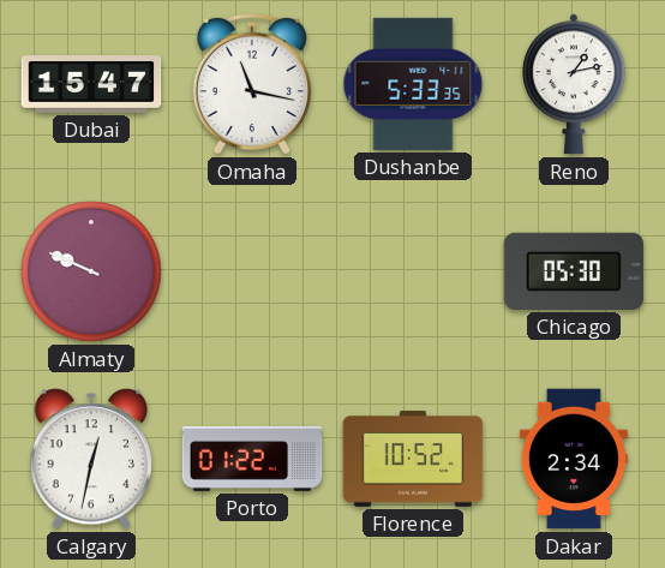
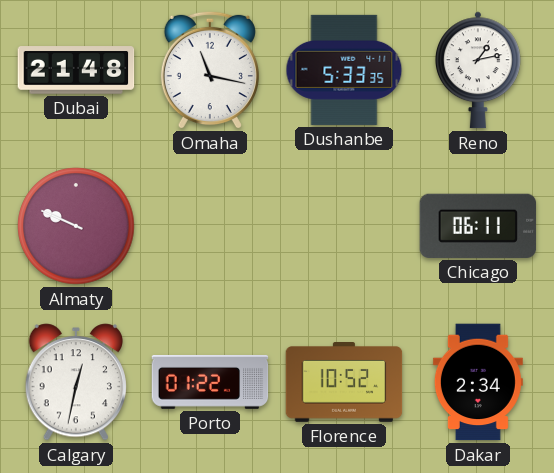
Dubai: 15:47 -> 21:48
Chicago: 05:30 -> 06:11
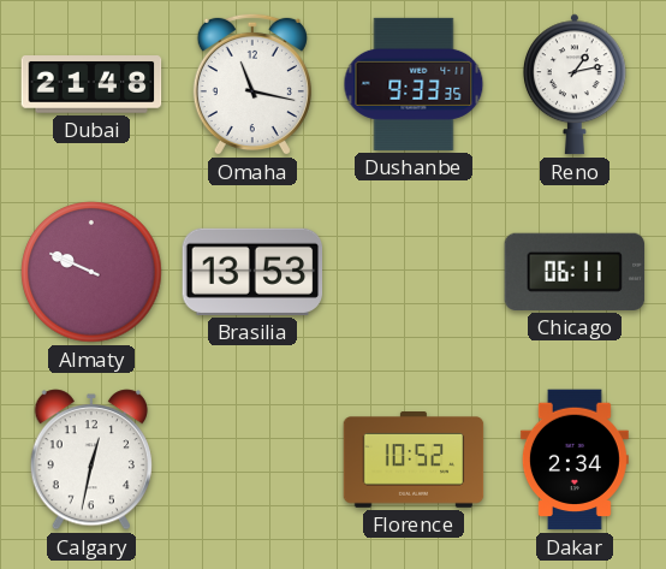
Dushanbe: 5:33 -> 9:33
Brasilia: none -> 13:53
Porto: 01:22 -> none
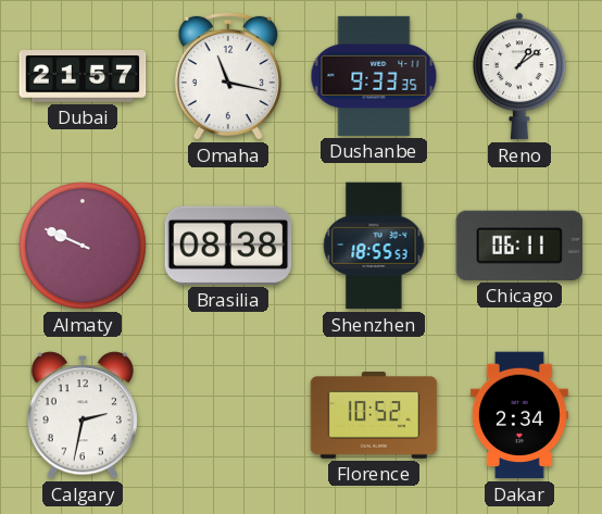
Dubai: 21:48 -> 21:57
Reno: 1:13 -> 1:09
Brasilia: 13:53 -> 08:38
Shenzhen: none -> 18:55
Calgary: 12:32 -> 2:32
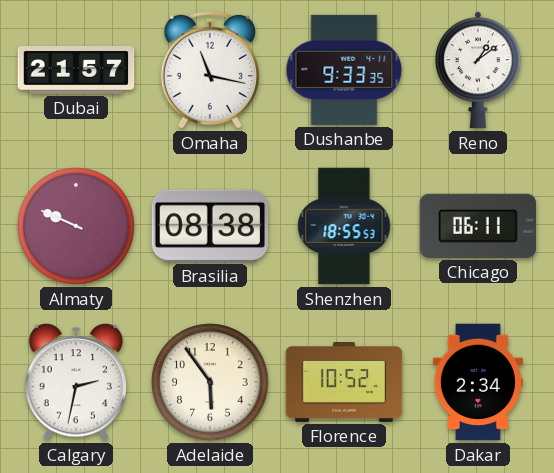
Adelaide: none -> 5:54
